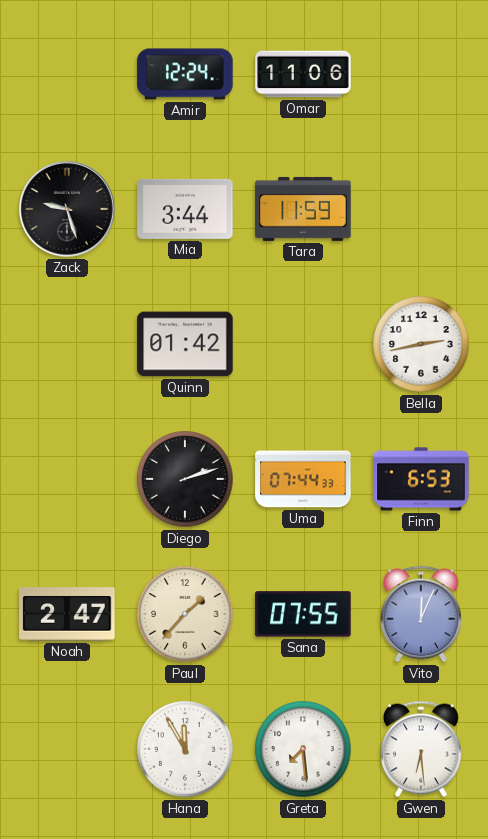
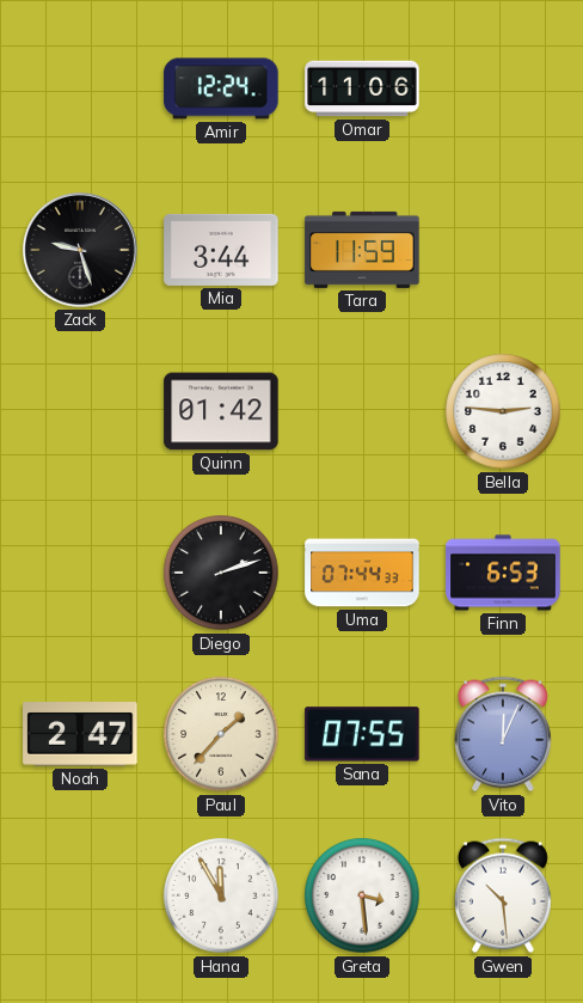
Bella: 2:43 -> 2:46
Greta: 7:29 -> 3:29
Gwen: 6:29 -> 10:29
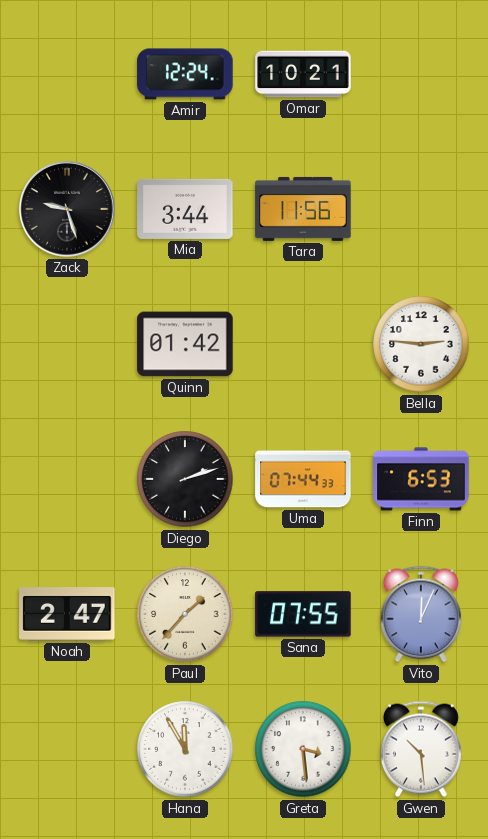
Omar: 11:06 -> 10:21
Tara: 11:59 -> 11:56
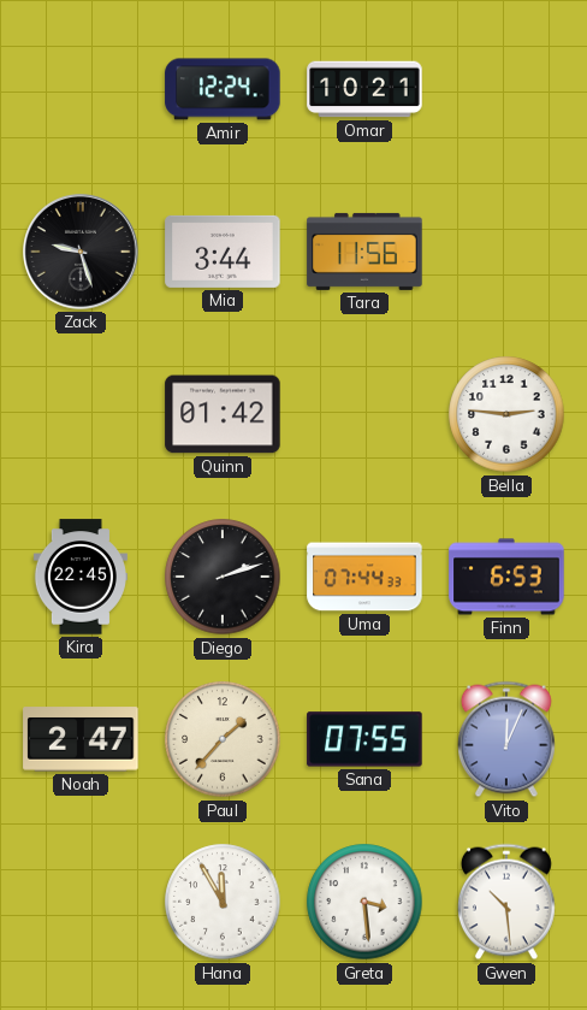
Kira: none -> 22:45
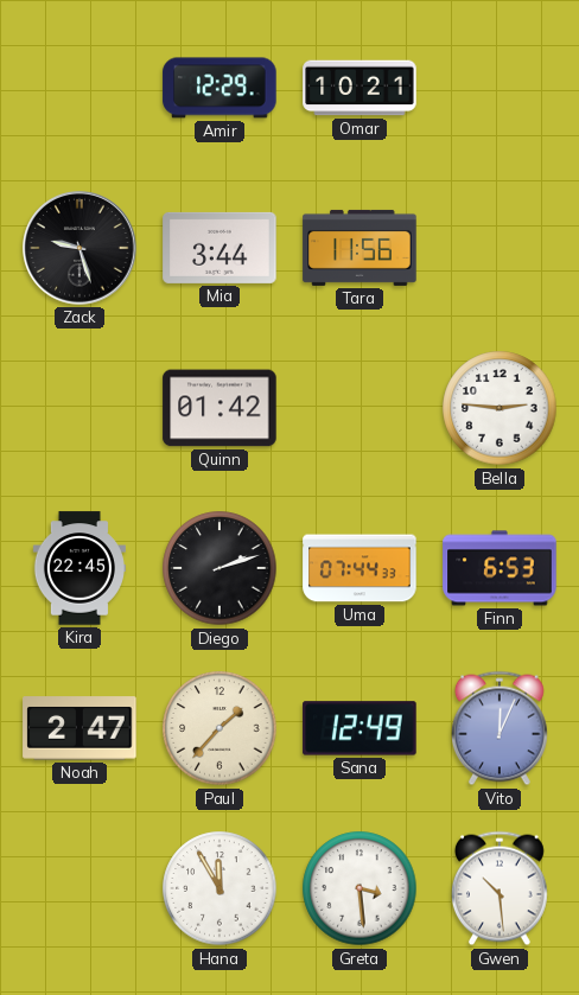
Amir: 12:24 -> 12:29
Sana: 07:55 -> 12:49
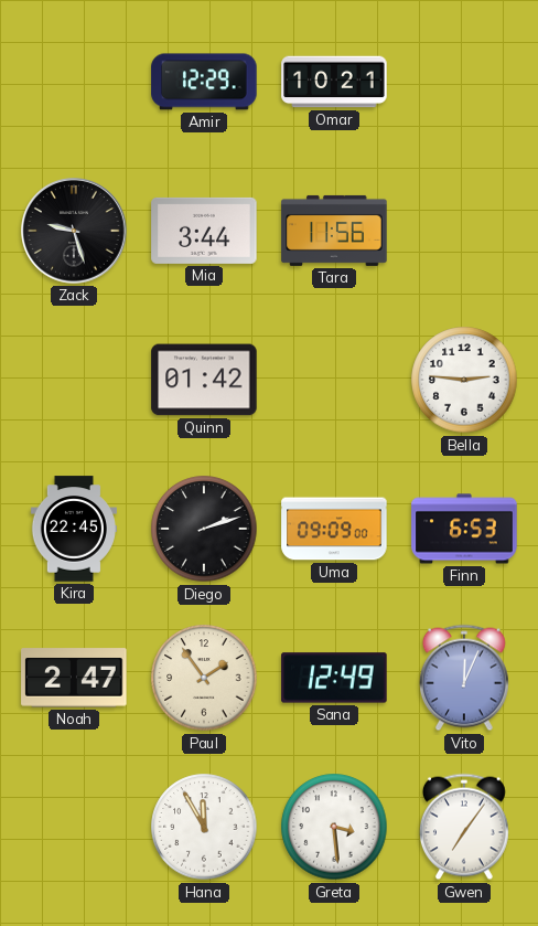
Uma: 07:44 -> 09:09
Paul: 1:37 -> 1:54
Gwen: 10:29 -> 7:06
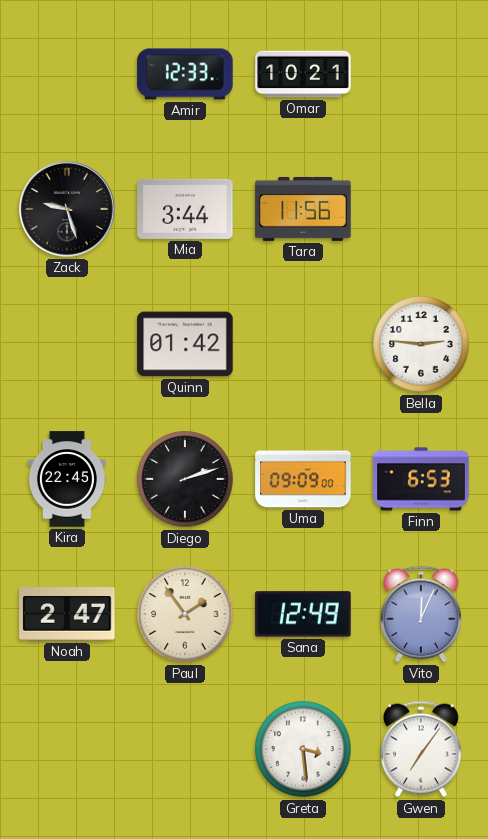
Amir: 12:29 -> 12:33
Hana: 11:55 -> none
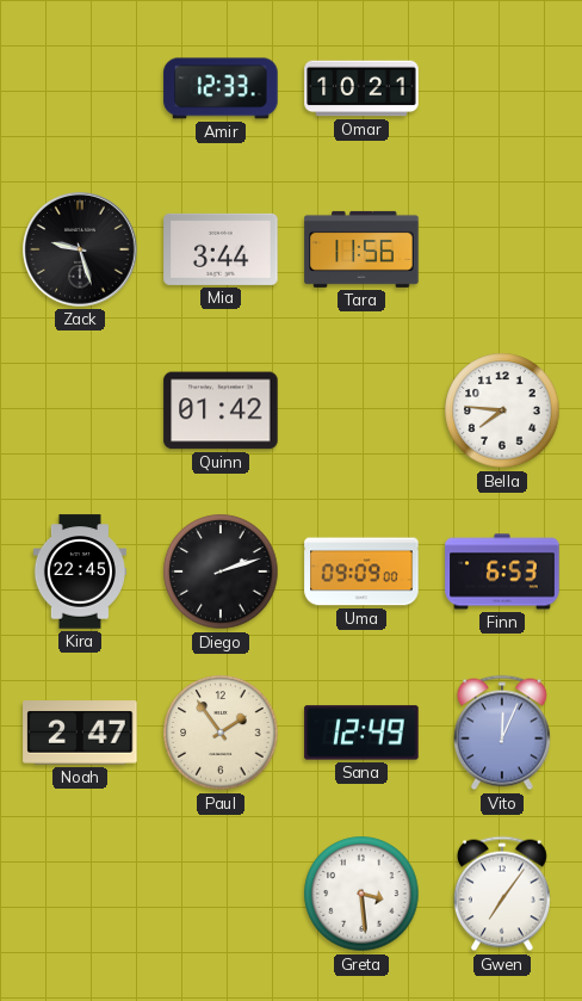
Bella: 2:46 -> 7:46
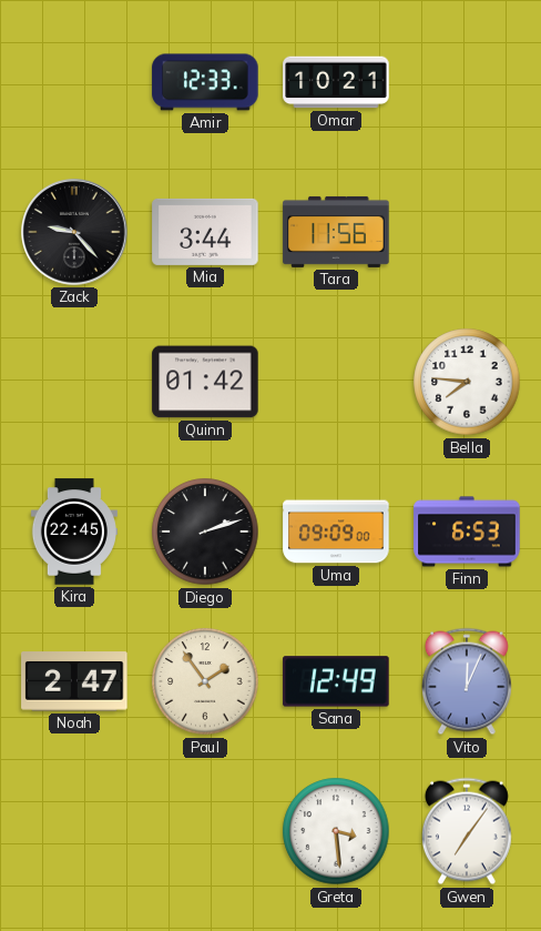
Zack: 9:27 -> 9:23
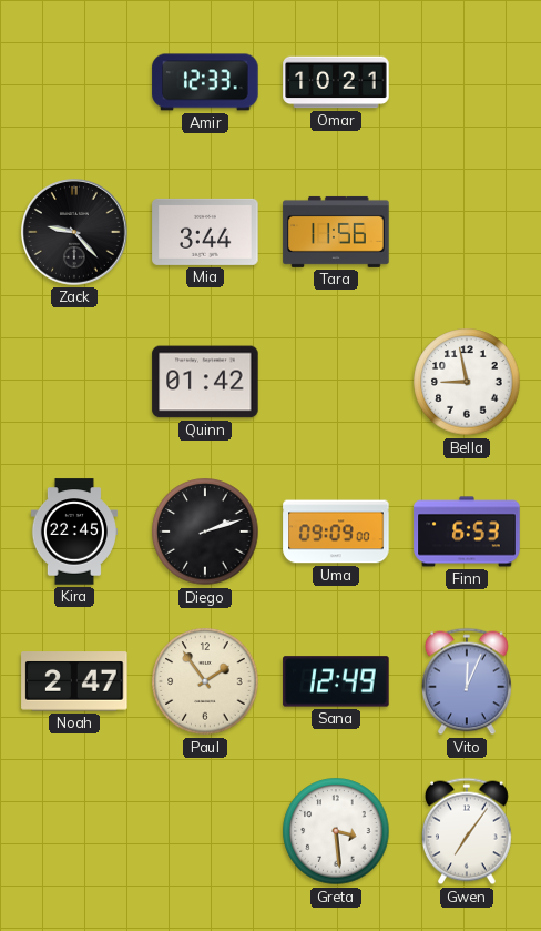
Bella: 7:46 -> 8:58
